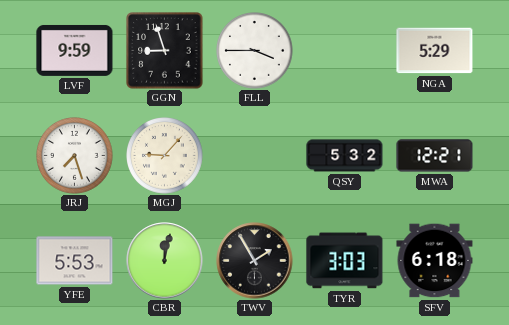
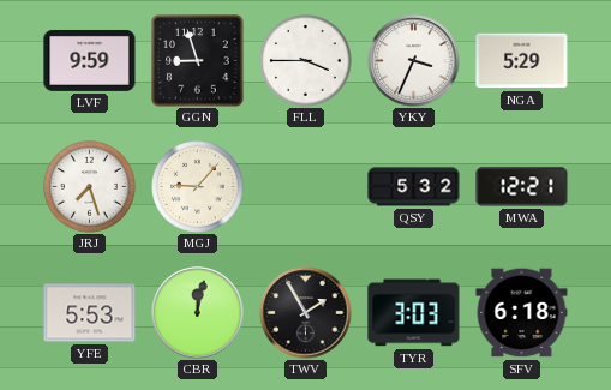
YKY: none -> 3:34
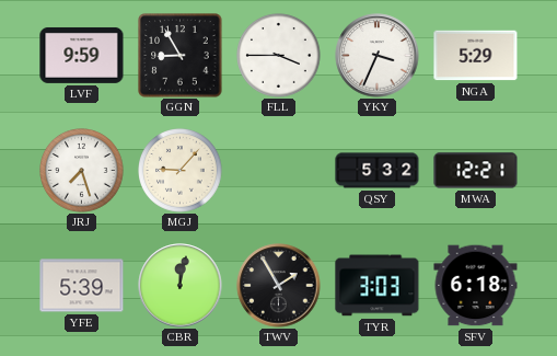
GGN: 8:57 -> 8:55
YFE: 5:53 -> 5:39
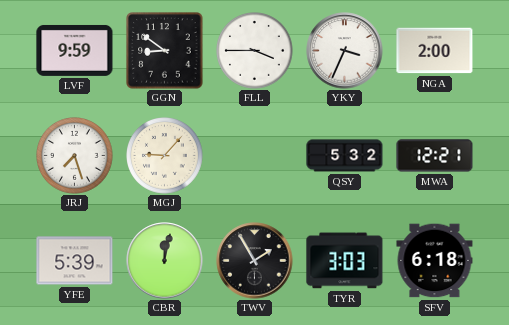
GGN: 8:55 -> 8:51
NGA: 5:29 -> 2:00
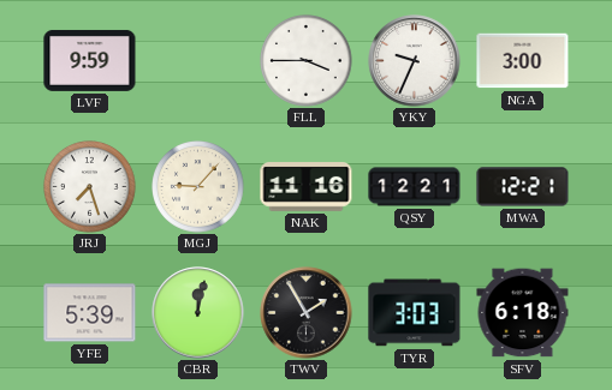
GGN: 8:51 -> none
YKY: 3:34 -> 9:34
NGA: 2:00 -> 3:00
NAK: none -> 11:16
QSY: 5:32 -> 12:21
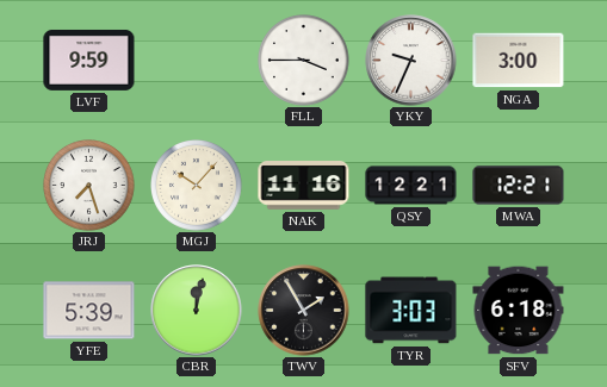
MGJ: 9:07 -> 10:07
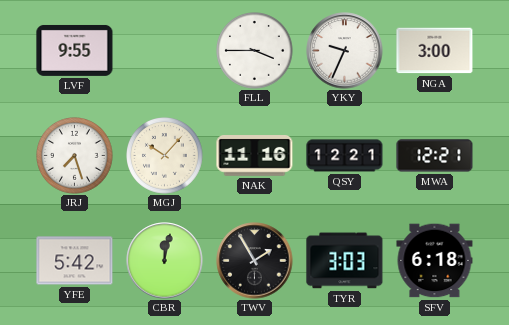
LVF: 9:59 -> 9:55
YFE: 5:39 -> 5:42
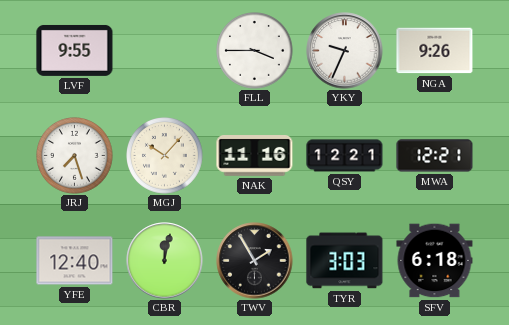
NGA: 3:00 -> 9:26
YFE: 5:42 -> 12:40
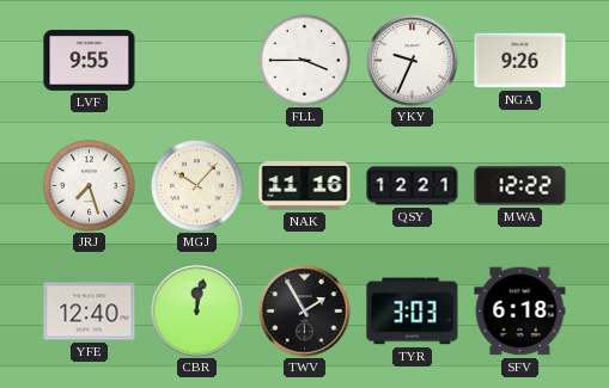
MWA: 12:21 -> 12:22
